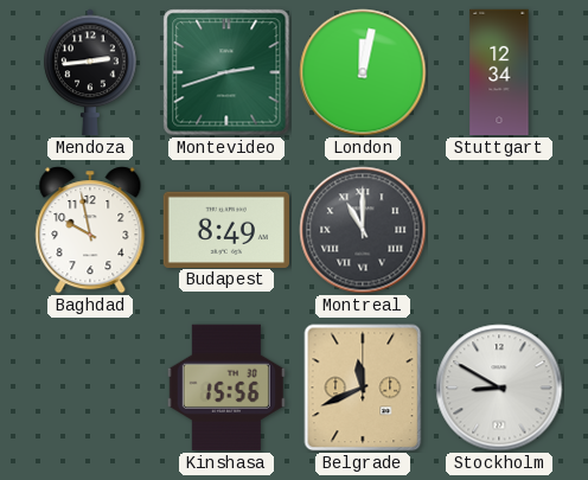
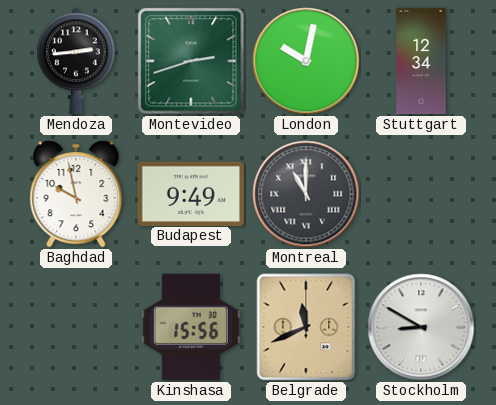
London: 12:02 -> 10:02
Budapest: 8:49 -> 9:49
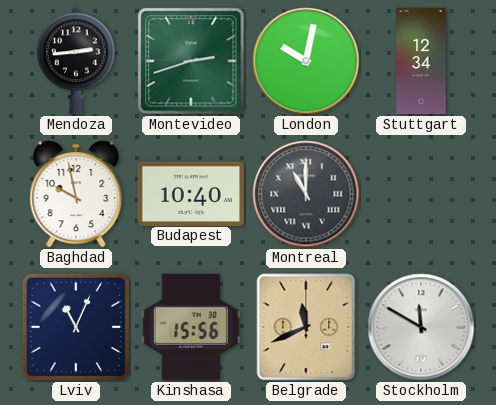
Budapest: 9:49 -> 10:40
Lviv: none -> 11:04
Stockholm: 8:50 -> 11:50
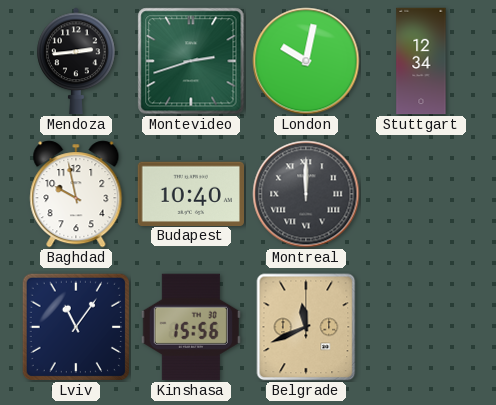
Montreal: 11:00 -> 12:00
Lviv: 11:04 -> 11:06
Stockholm: 11:50 -> none
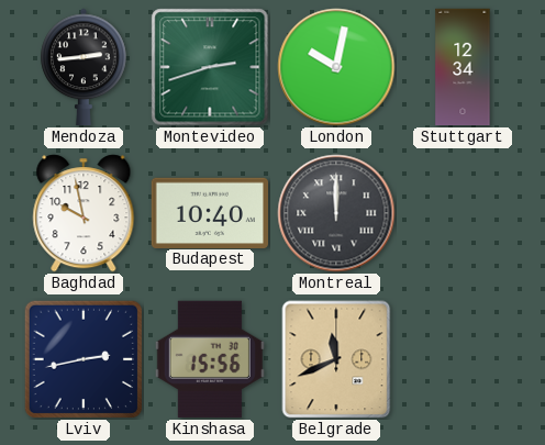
Lviv: 11:06 -> 2:43
